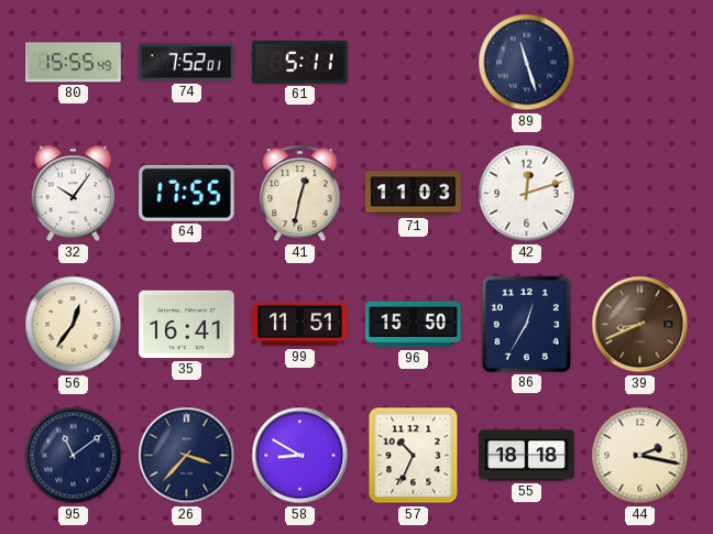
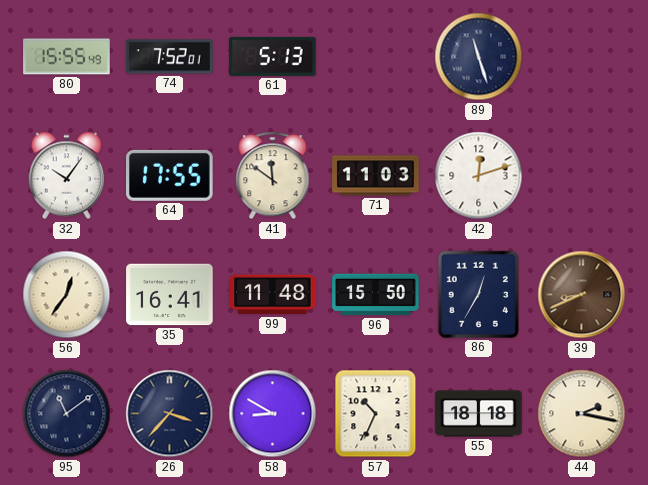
61: 5:11 -> 5:13
41: 12:32 -> 11:51
99: 11:51 -> 11:48
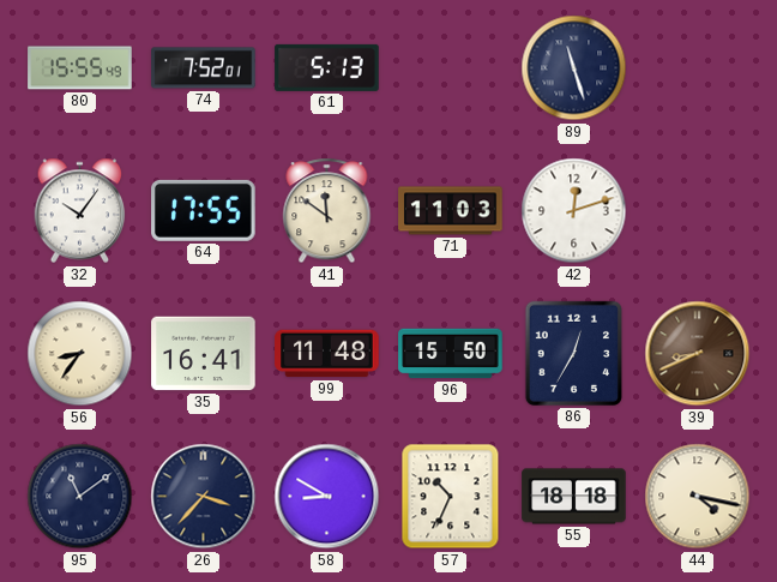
56: 12:36 -> 8:36
44: 2:17 -> 4:17
